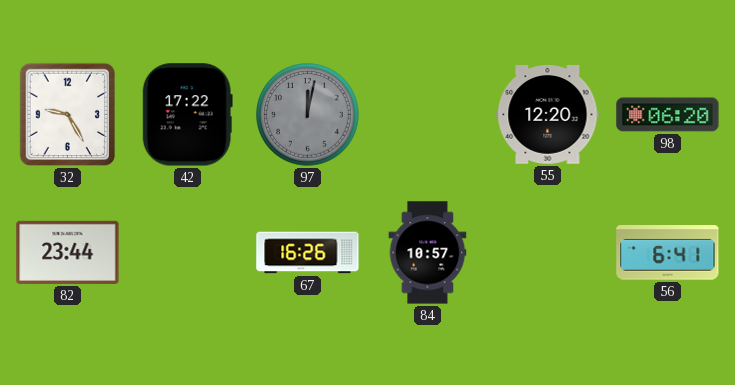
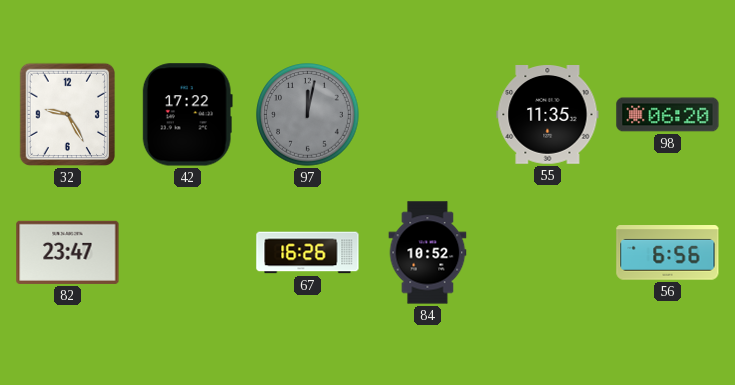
55: 12:20 -> 11:35
82: 23:44 -> 23:47
84: 10:57 -> 10:52
56: 6:41 -> 6:56
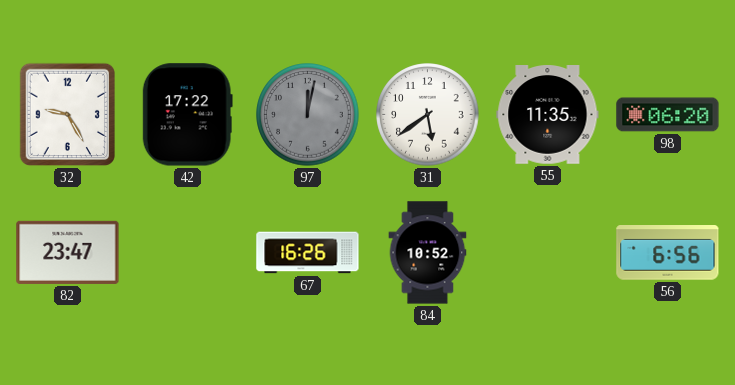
31: none -> 5:39
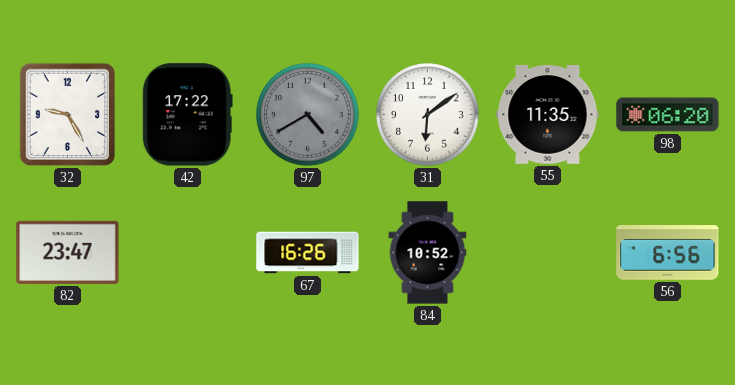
97: 12:02 -> 4:40
31: 5:39 -> 6:09
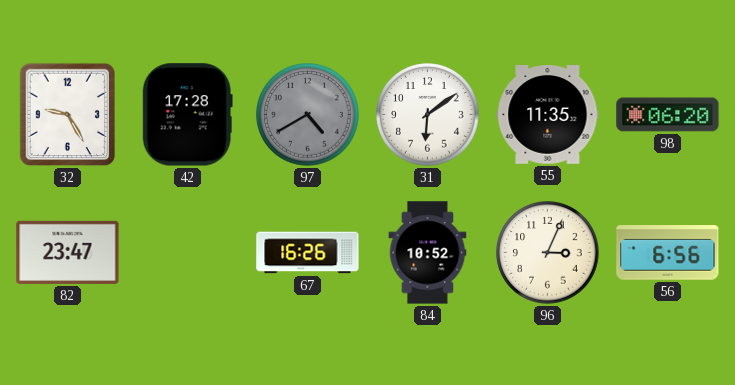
42: 17:22 -> 17:28
96: none -> 3:04
